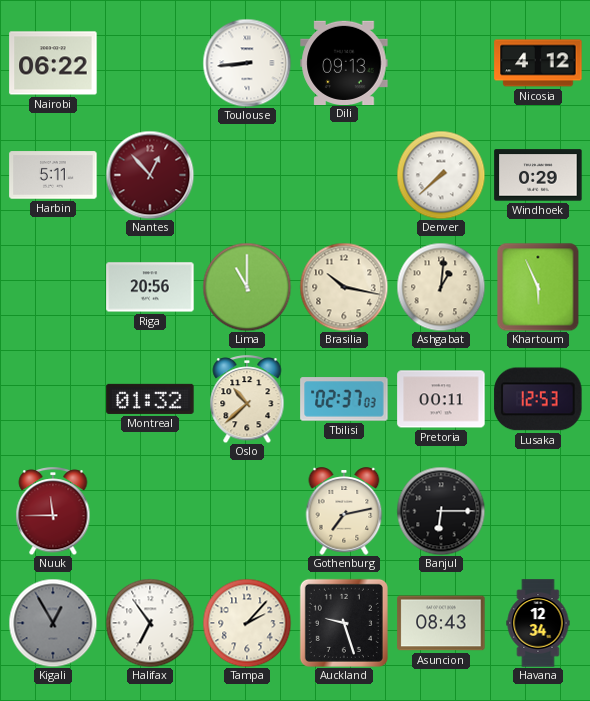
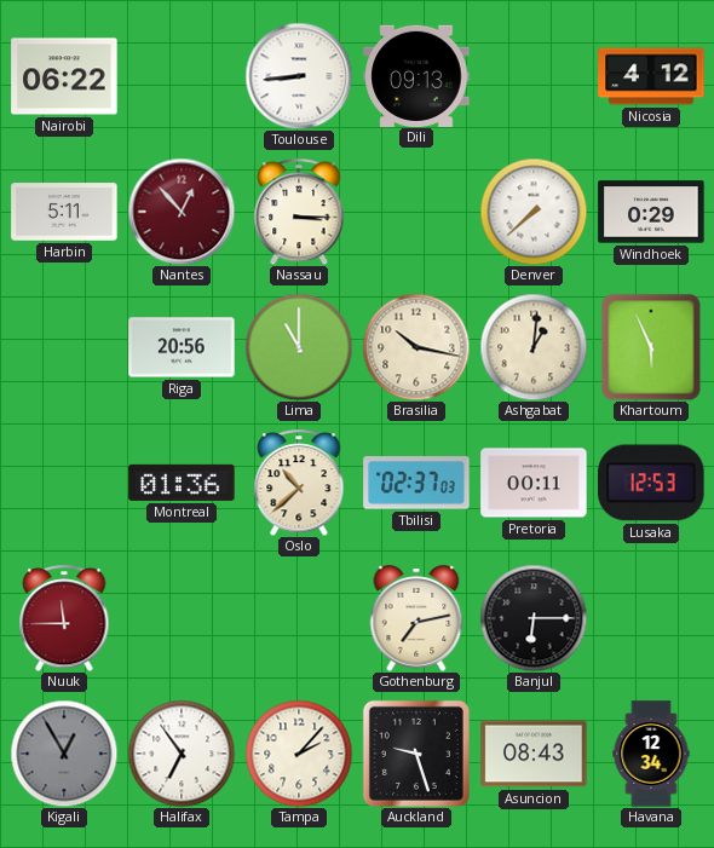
Nassau: none -> 3:15
Montreal: 01:32 -> 01:36
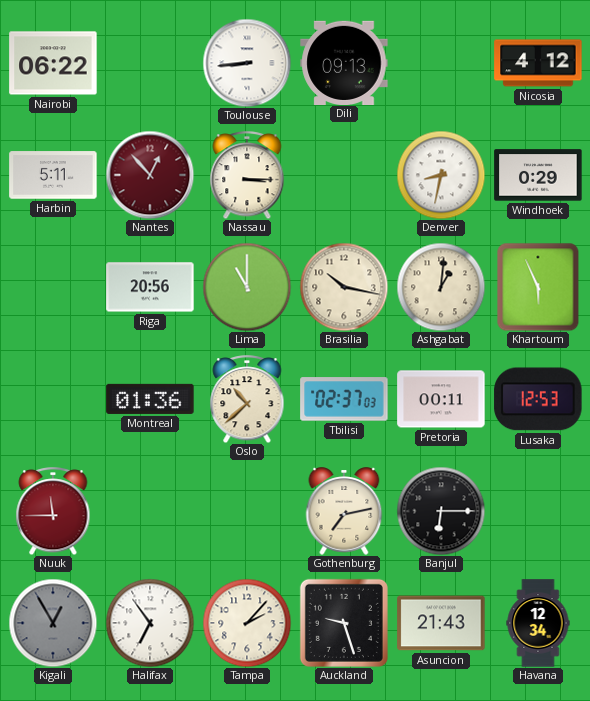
Denver: 7:38 -> 8:32
Asuncion: 08:43 -> 21:43
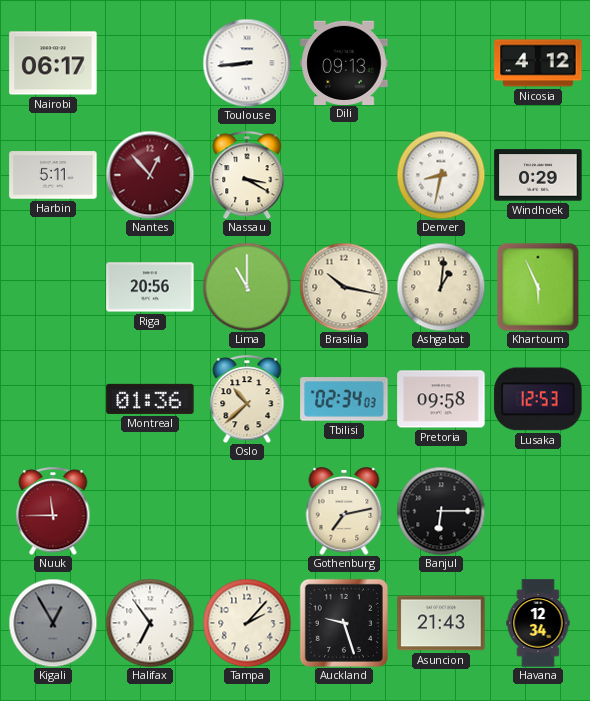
Nairobi: 06:22 -> 06:17
Nassau: 3:15 -> 3:20
Tbilisi: 02:37 -> 02:34
Pretoria: 00:11 -> 09:58
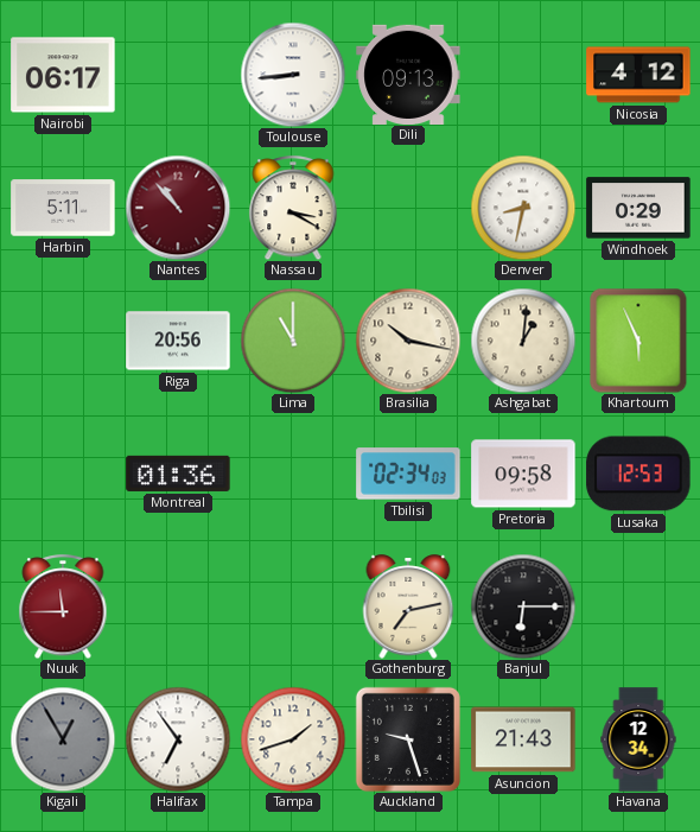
Nantes: 12:53 -> 10:53
Oslo: 10:38 -> none
Tampa: 2:07 -> 1:42
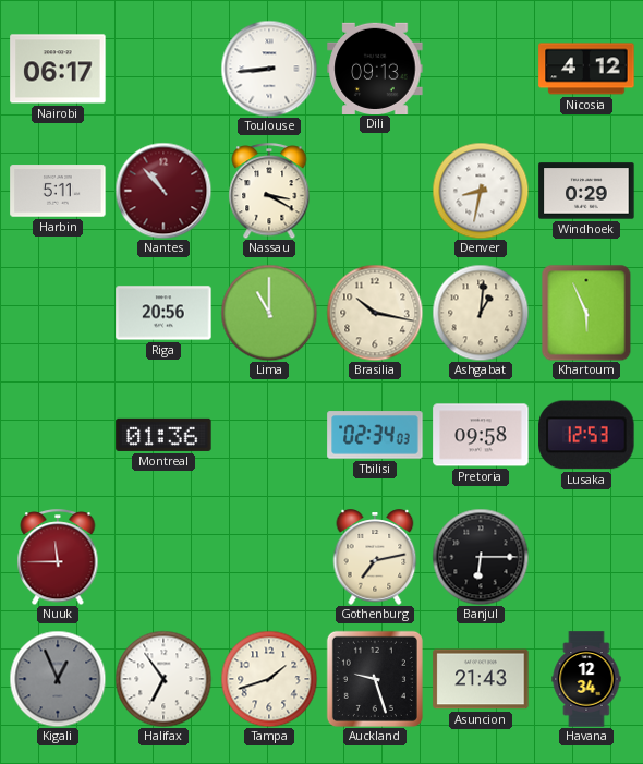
Kigali: 12:55 -> 12:56
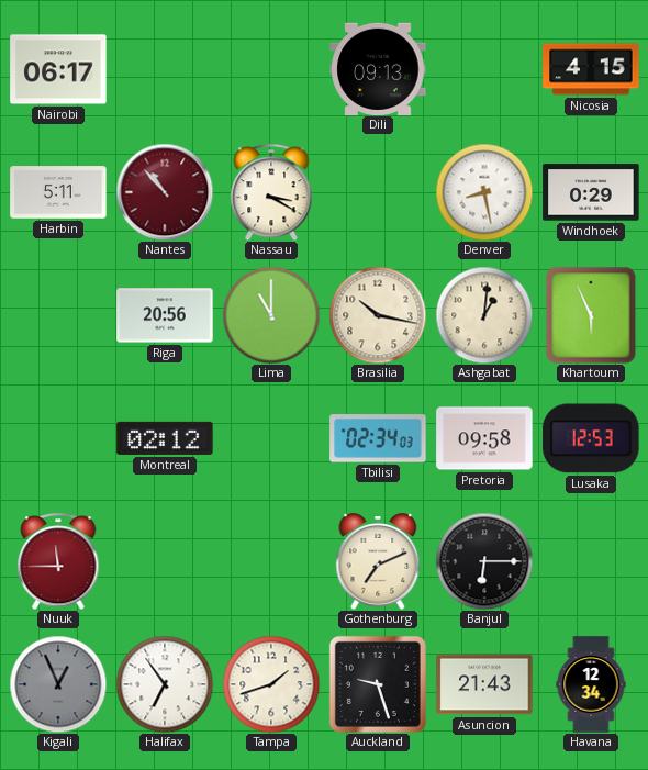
Toulouse: 8:44 -> none
Nicosia: 4:12 -> 4:15
Denver: 8:32 -> 8:28
Montreal: 01:36 -> 02:12
Gothenburg: 7:13 -> 7:11
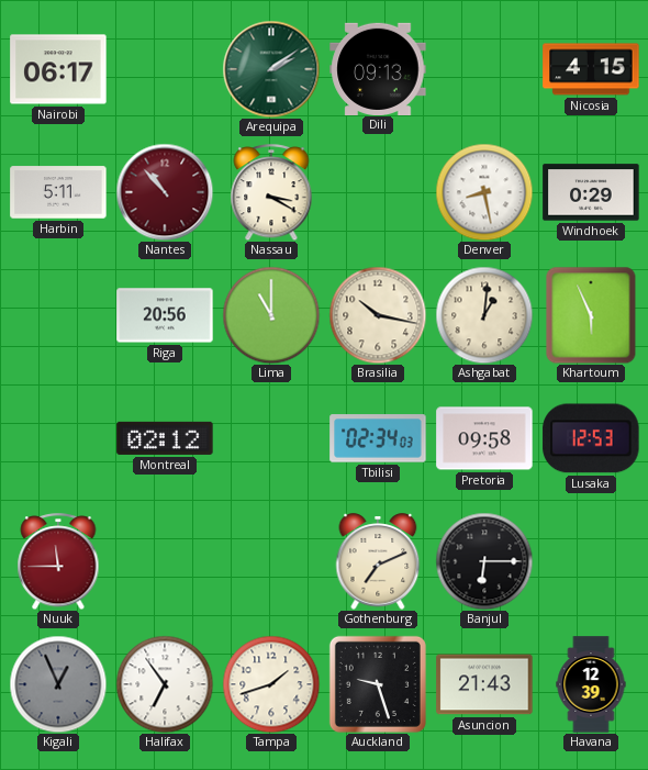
Arequipa: none -> 2:09
Havana: 12:34 -> 12:39
